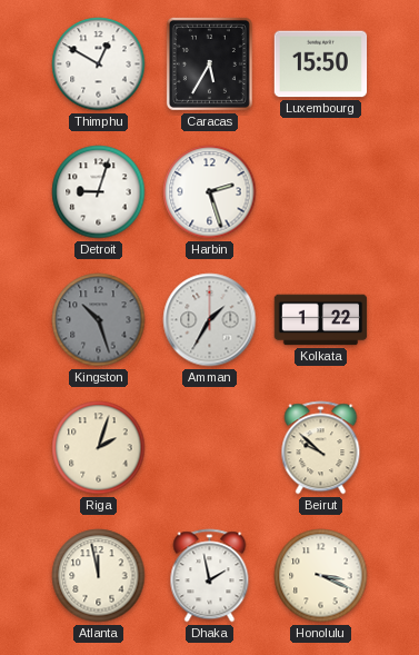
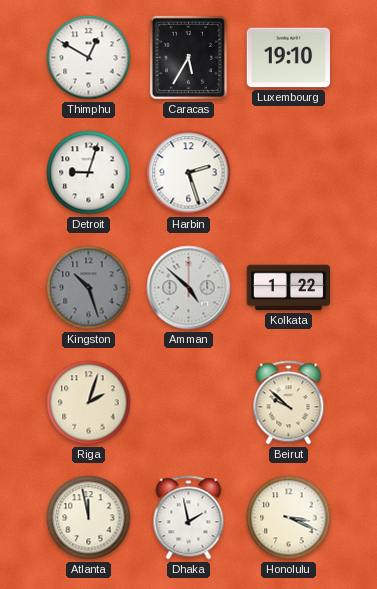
Luxembourg: 15:50 -> 19:10
Amman: 1:35 -> 4:52
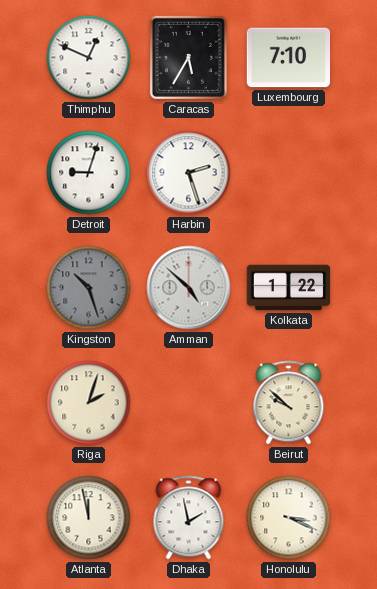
Thimphu: 12:50 -> 12:49
Luxembourg: 19:10 -> 7:10
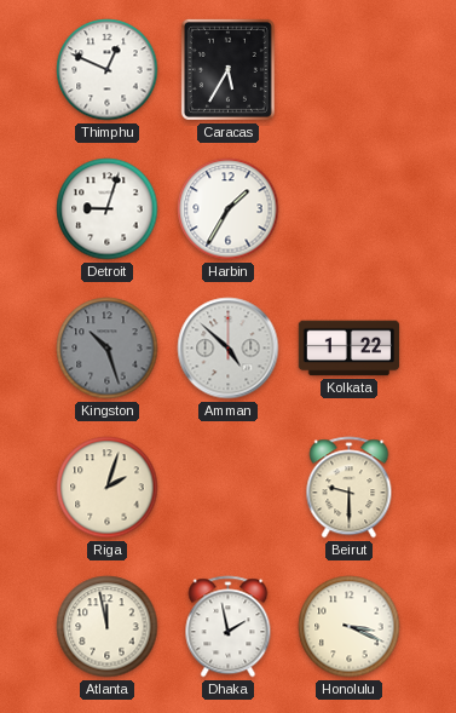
Luxembourg: 7:10 -> none
Harbin: 2:27 -> 1:35
Beirut: 9:52 -> 9:30
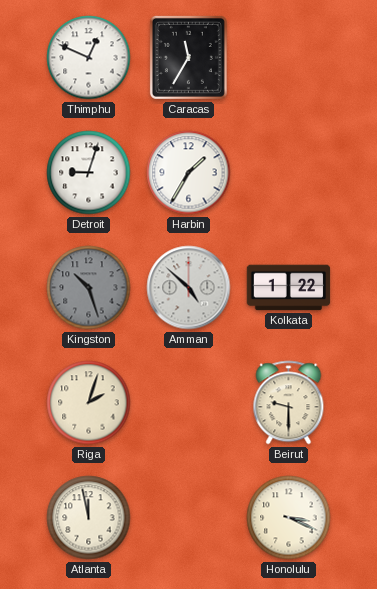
Caracas: 5:35 -> 11:35
Dhaka: 1:58 -> none
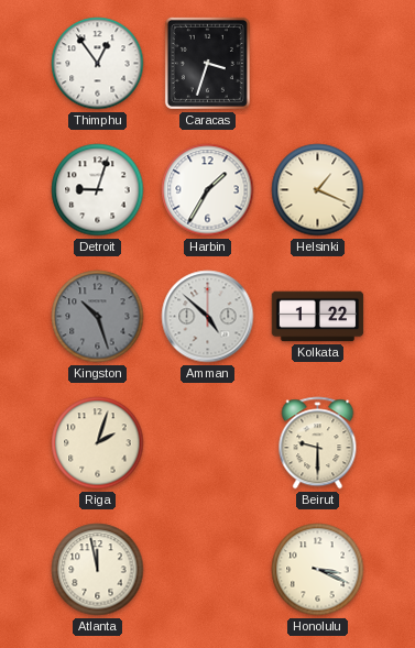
Thimphu: 12:49 -> 12:54
Caracas: 11:35 -> 3:33
Helsinki: none -> 1:19
